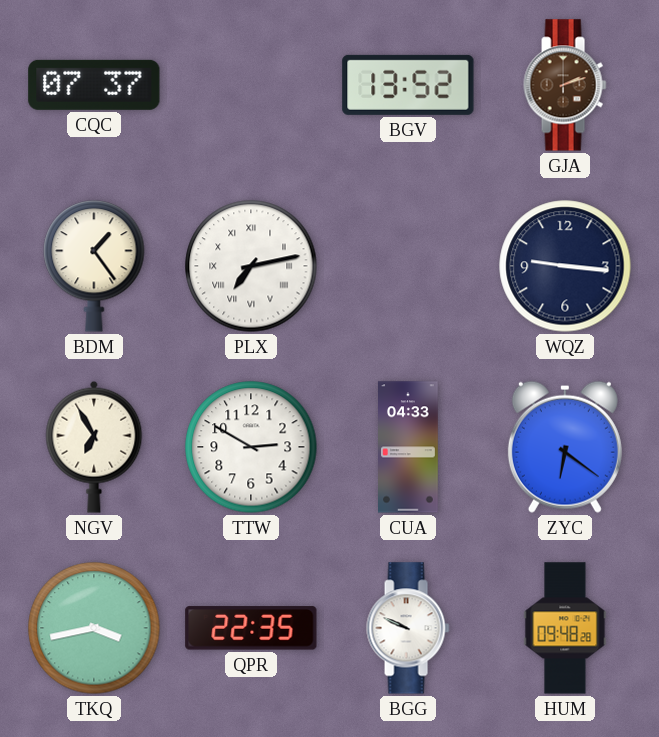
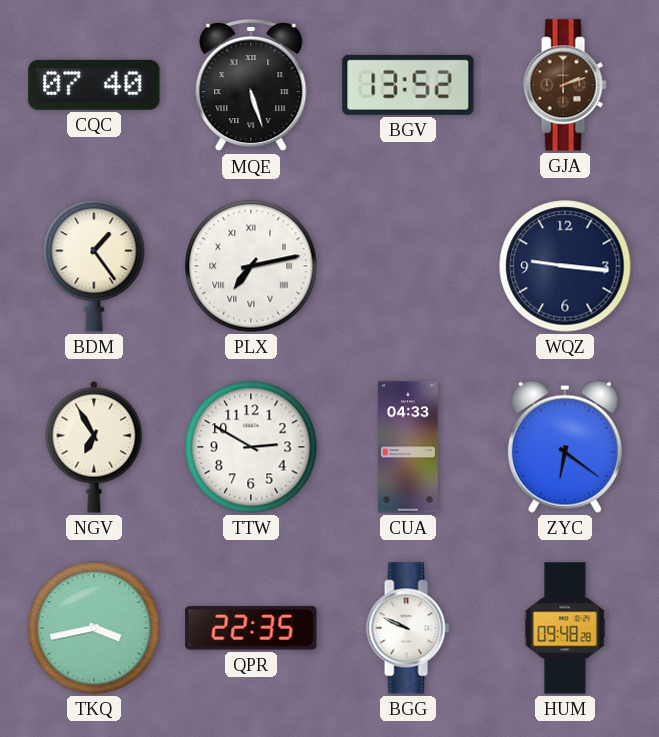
CQC: 07:37 -> 07:40
MQE: none -> 5:27
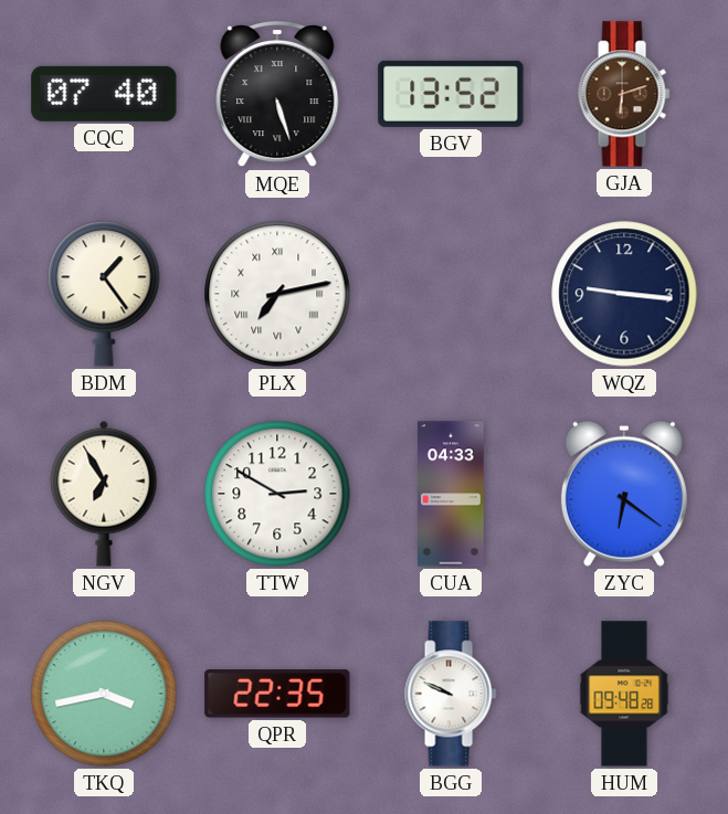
GJA: 2:12 -> 6:12
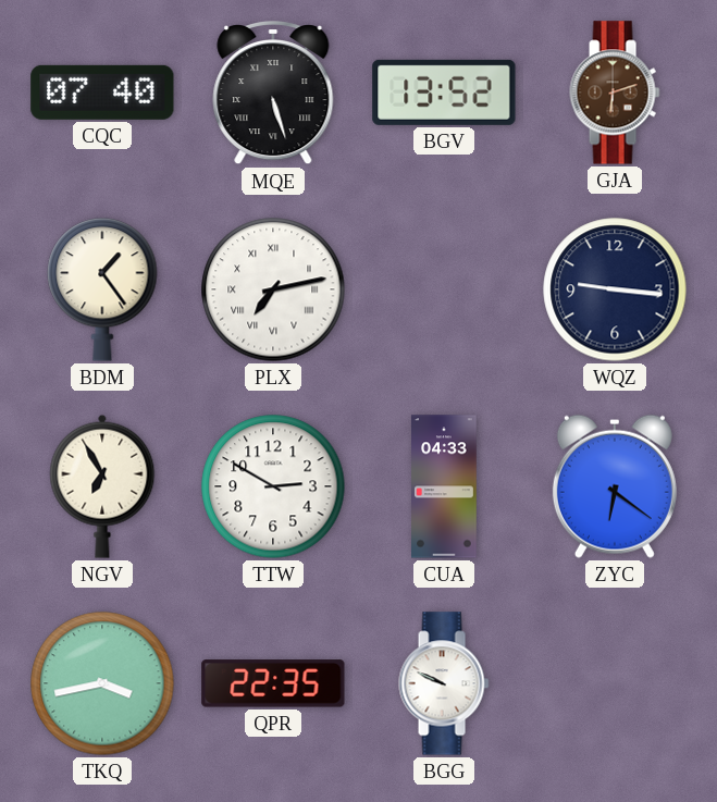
HUM: 09:48 -> none
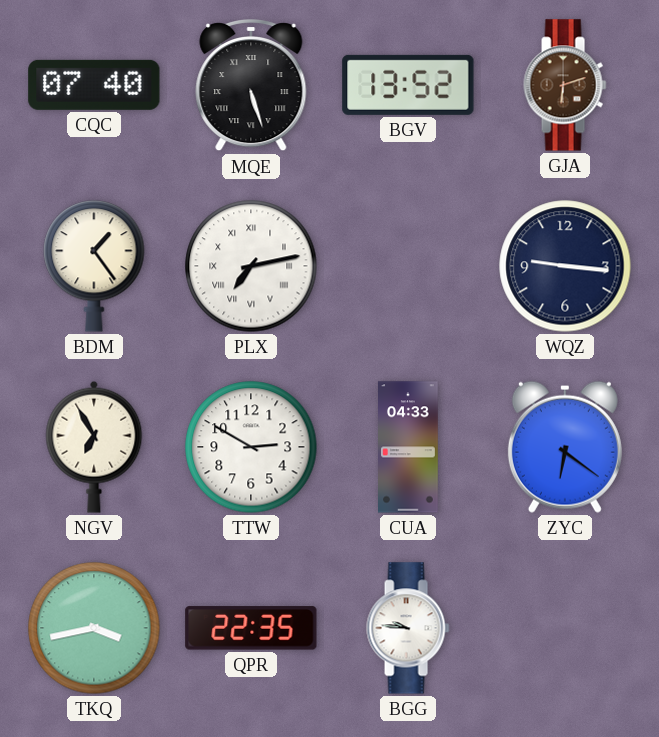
BGG: 9:49 -> 9:46
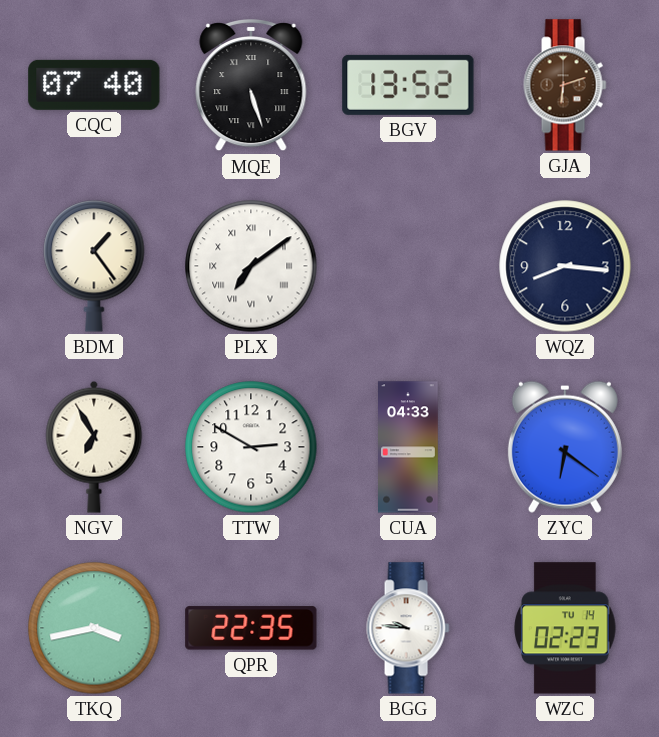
PLX: 7:13 -> 7:09
WQZ: 9:16 -> 8:16
WZC: none -> 02:23
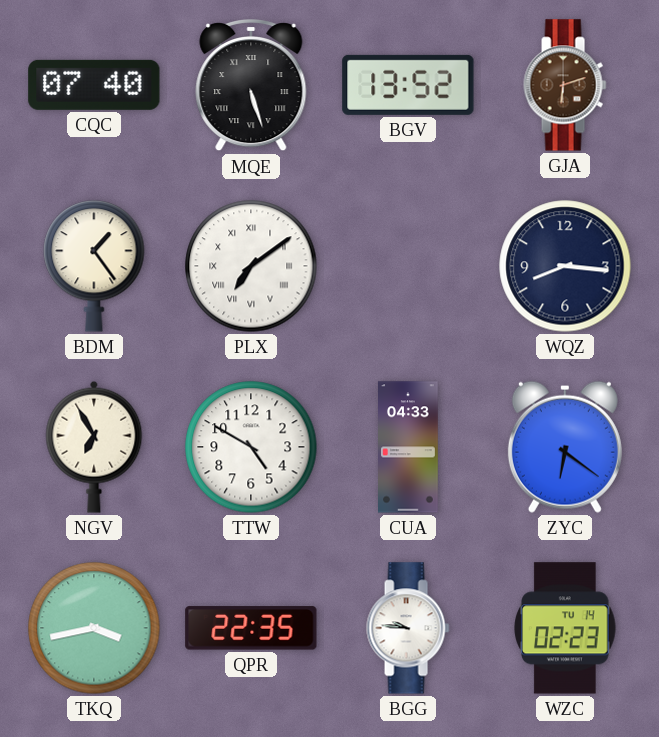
TTW: 2:50 -> 4:50
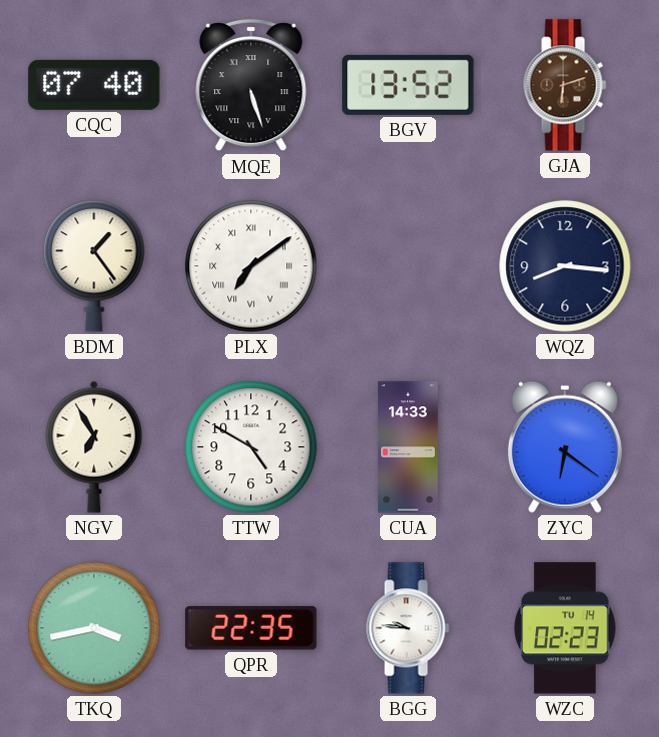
CUA: 04:33 -> 14:33
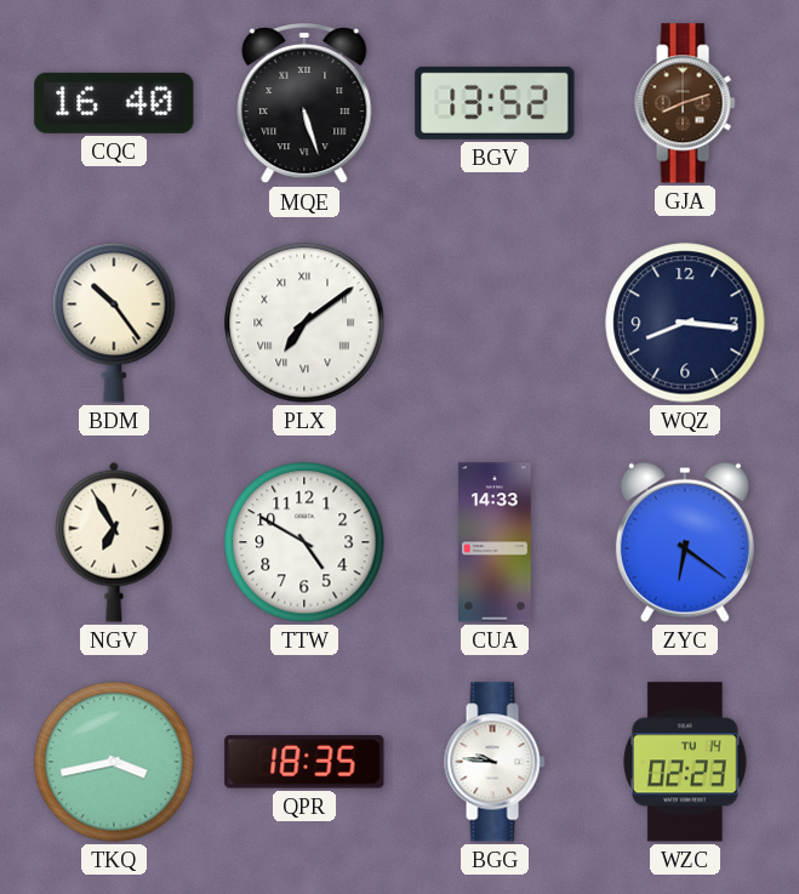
CQC: 07:40 -> 16:40
GJA: 6:12 -> 8:12
BDM: 1:24 -> 10:24
QPR: 22:35 -> 18:35
